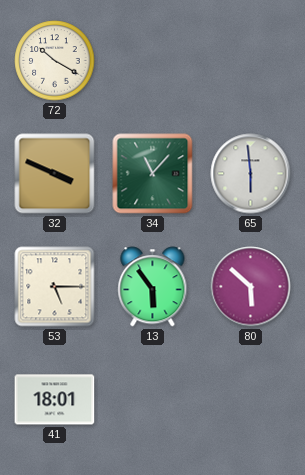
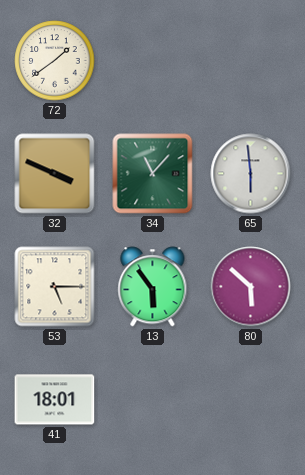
72: 10:20 -> 1:39
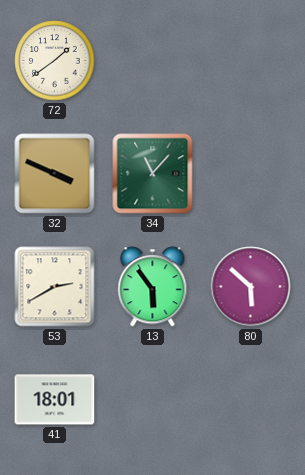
65: 5:59 -> none
53: 5:15 -> 2:40
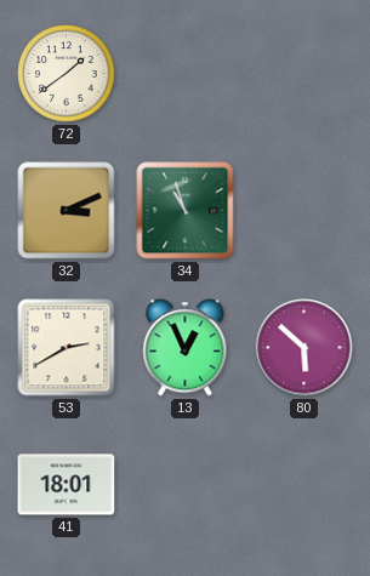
32: 3:49 -> 3:11
34: 11:07 -> 10:57
13: 5:54 -> 12:56
